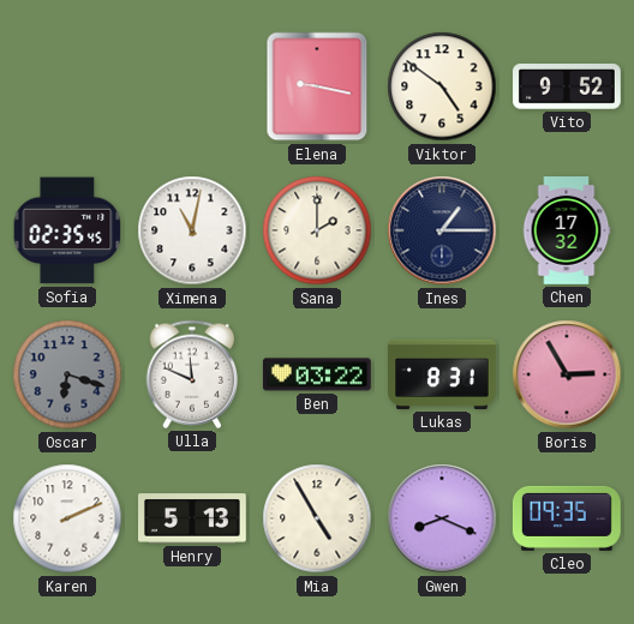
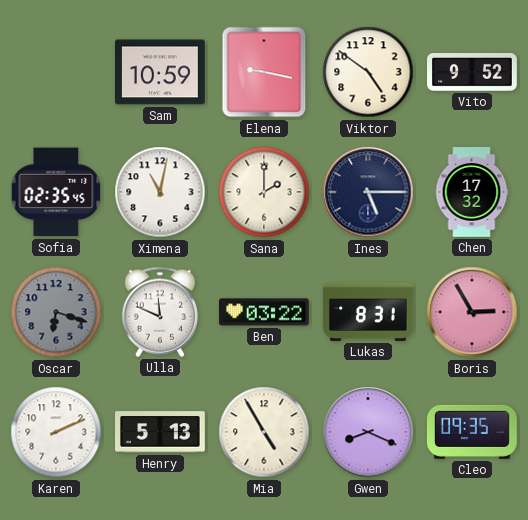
Sam: none -> 10:59
Ines: 1:15 -> 5:15
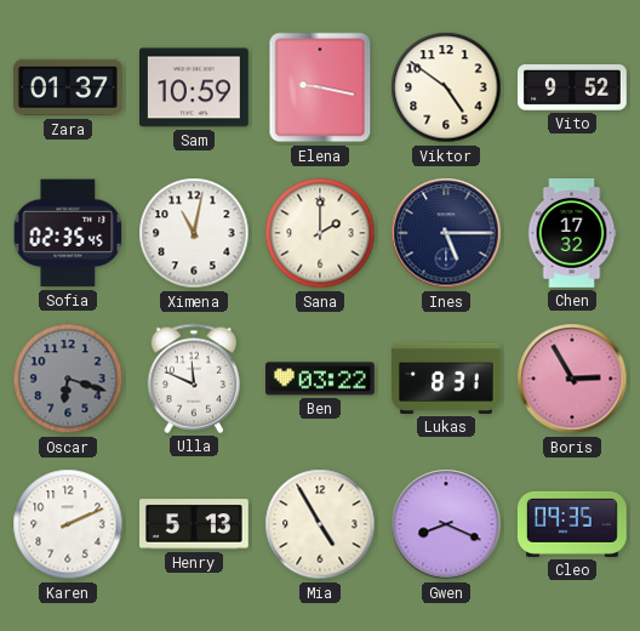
Zara: none -> 01:37
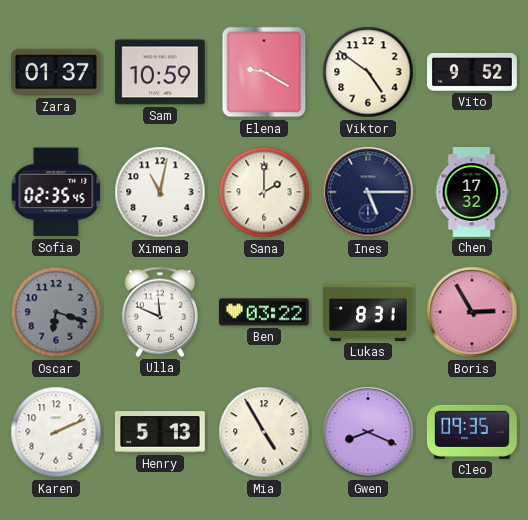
Elena: 9:17 -> 9:20
